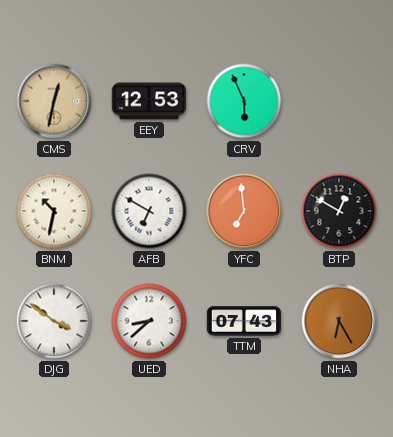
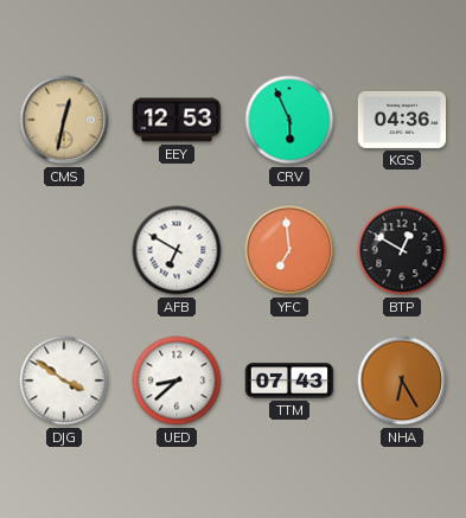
KGS: none -> 04:36
BNM: 10:32 -> none
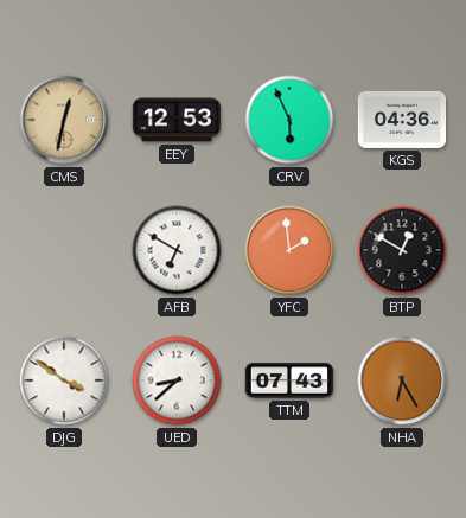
YFC: 6:59 -> 1:59
